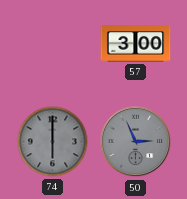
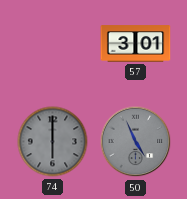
57: 3:00 -> 3:01
50: 2:56 -> 4:56
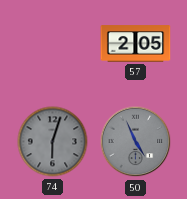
57: 3:01 -> 2:05
74: 6:00 -> 6:03
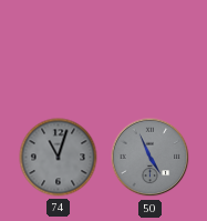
57: 2:05 -> none
74: 6:03 -> 11:03
